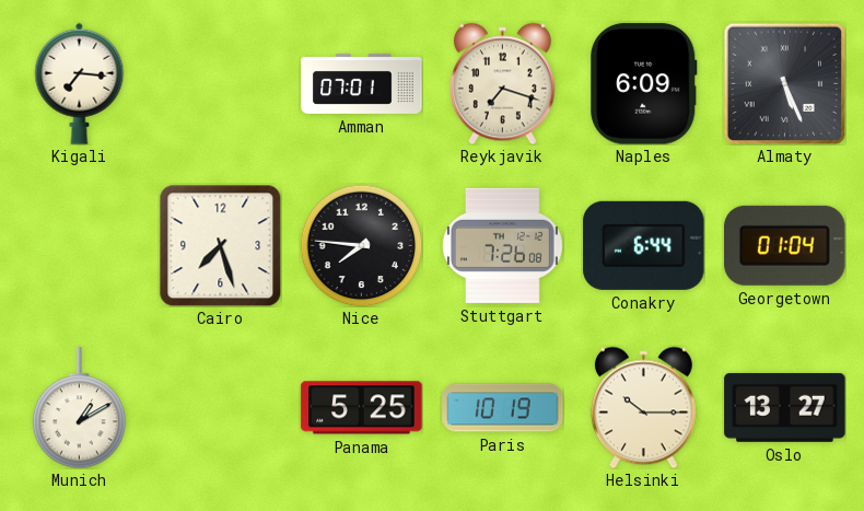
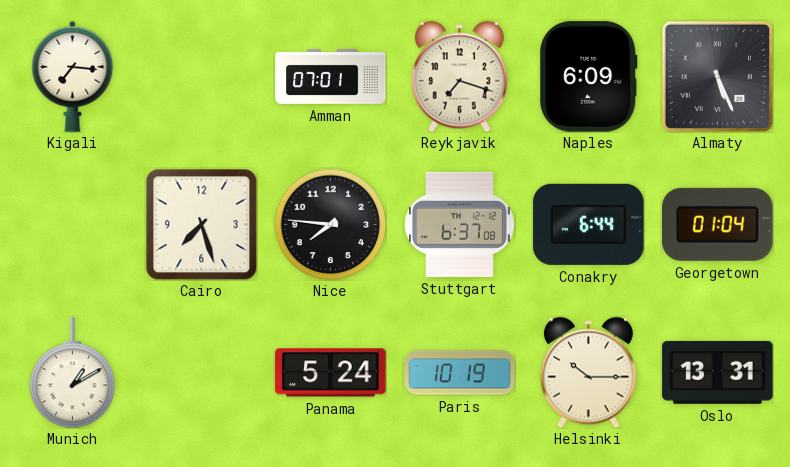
Stuttgart: 7:26 -> 6:37
Panama: 5:25 -> 5:24
Oslo: 13:27 -> 13:31
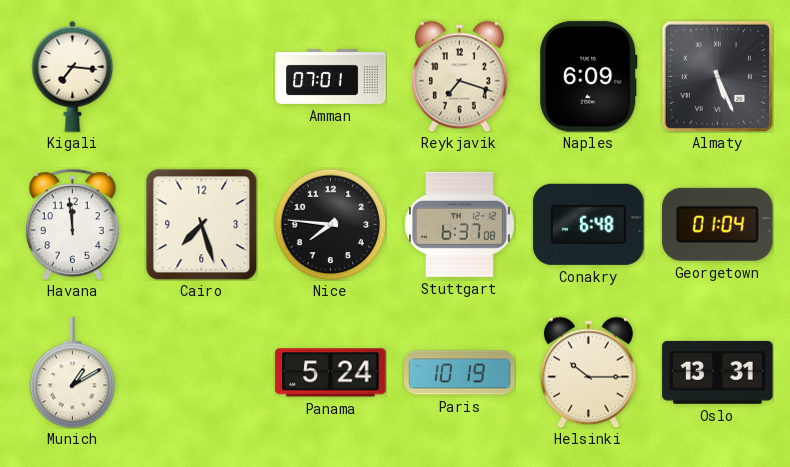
Havana: none -> 11:59
Conakry: 6:44 -> 6:48
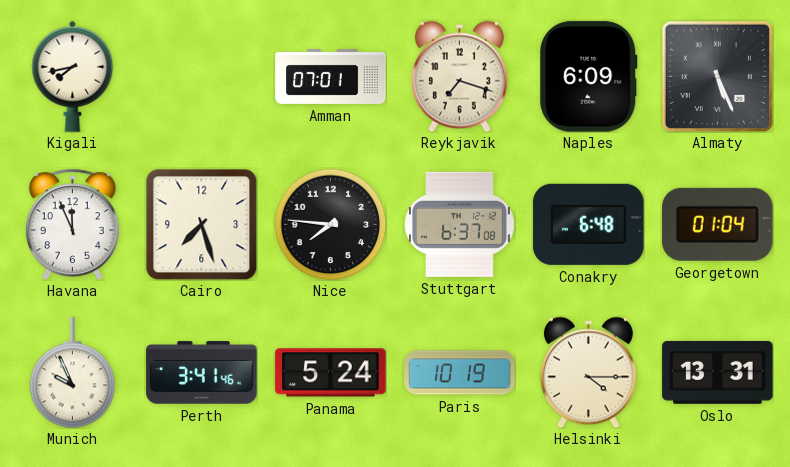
Kigali: 7:16 -> 7:43
Havana: 11:59 -> 11:56
Munich: 1:10 -> 9:56
Perth: none -> 3:41
Helsinki: 10:15 -> 4:15
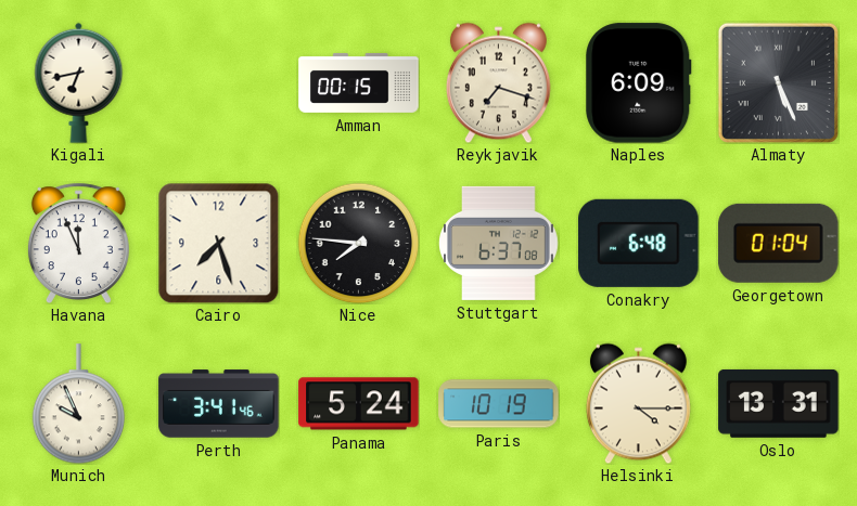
Kigali: 7:43 -> 6:43
Amman: 07:01 -> 00:15
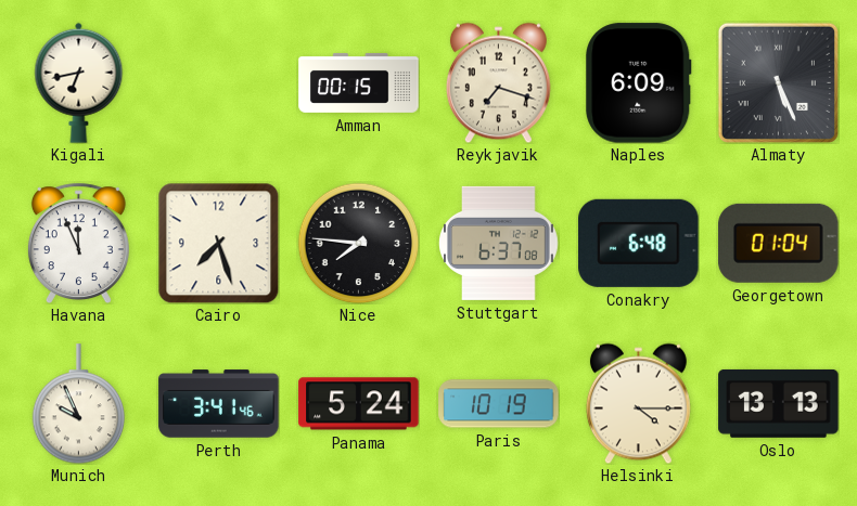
Oslo: 13:31 -> 13:13
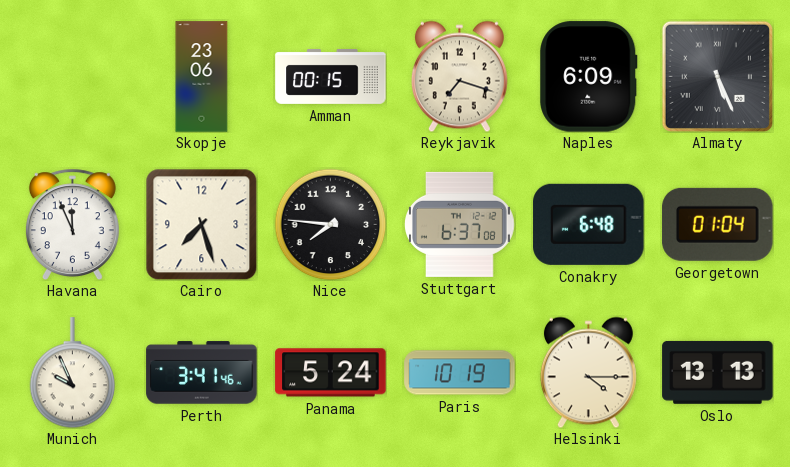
Kigali: 6:43 -> none
Skopje: none -> 23:06
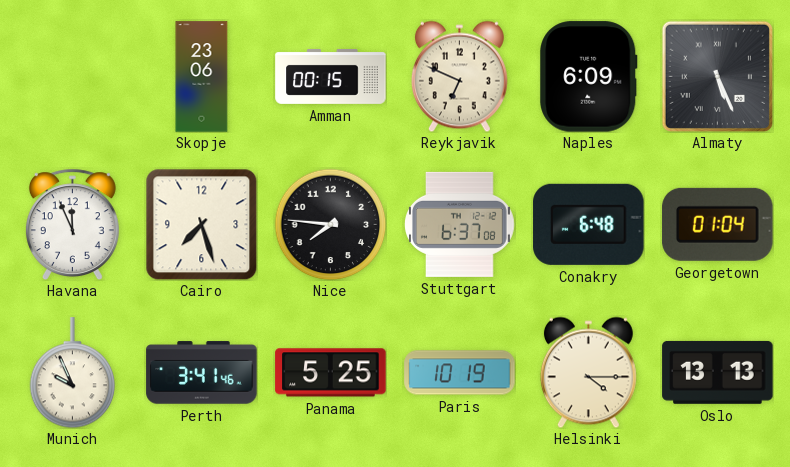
Reykjavik: 7:18 -> 6:49
Panama: 5:24 -> 5:25
